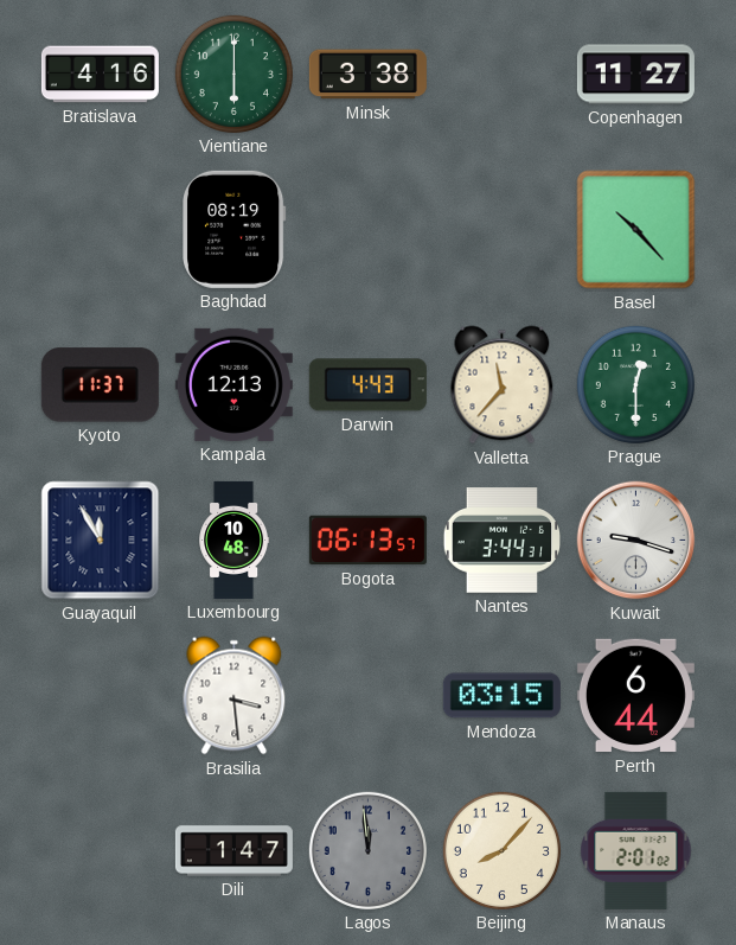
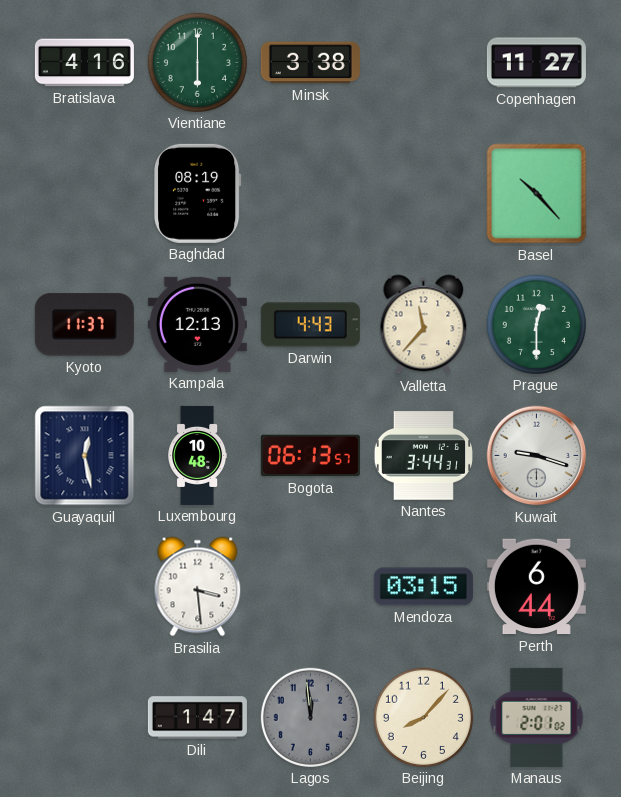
Guayaquil: 11:55 -> 12:28
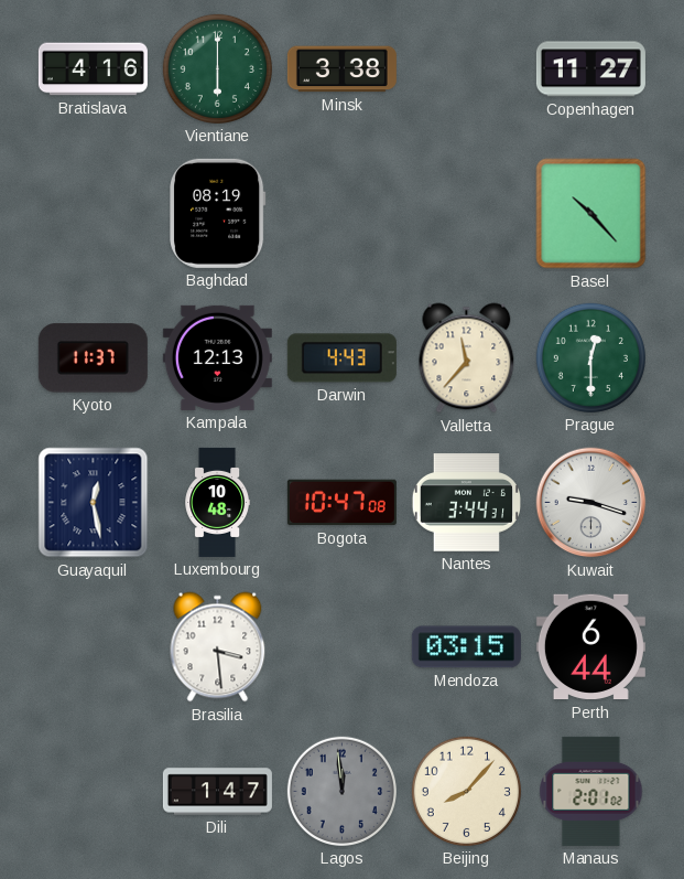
Bogota: 06:13 -> 10:47
